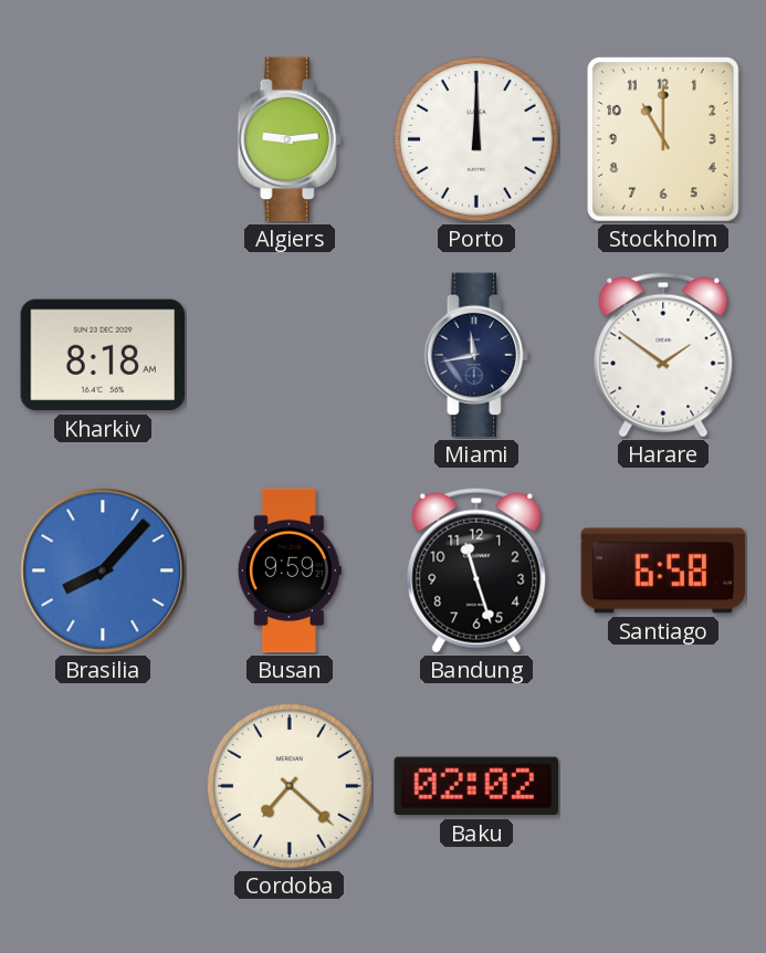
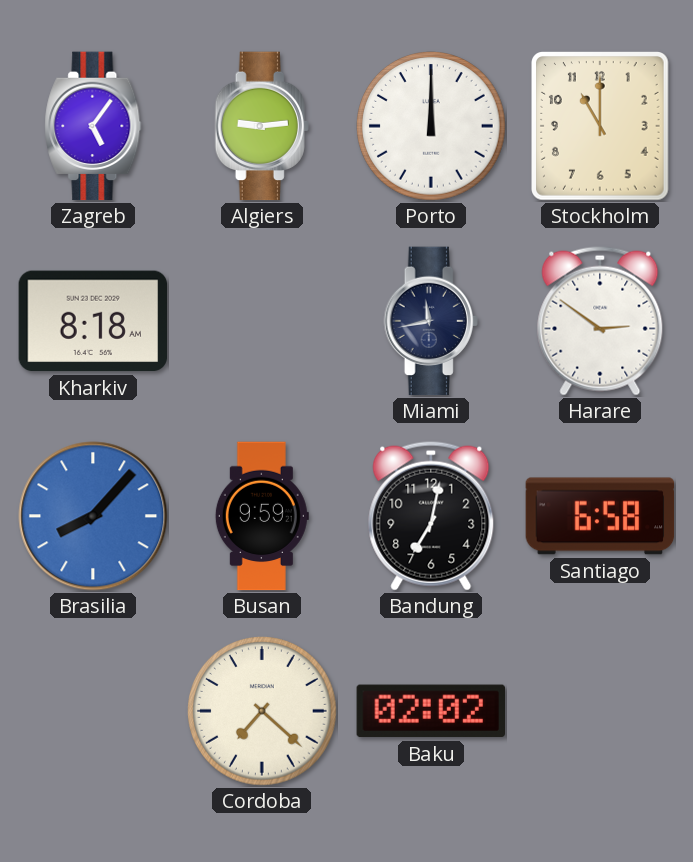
Zagreb: none -> 5:06
Harare: 1:51 -> 2:51
Bandung: 11:27 -> 7:02
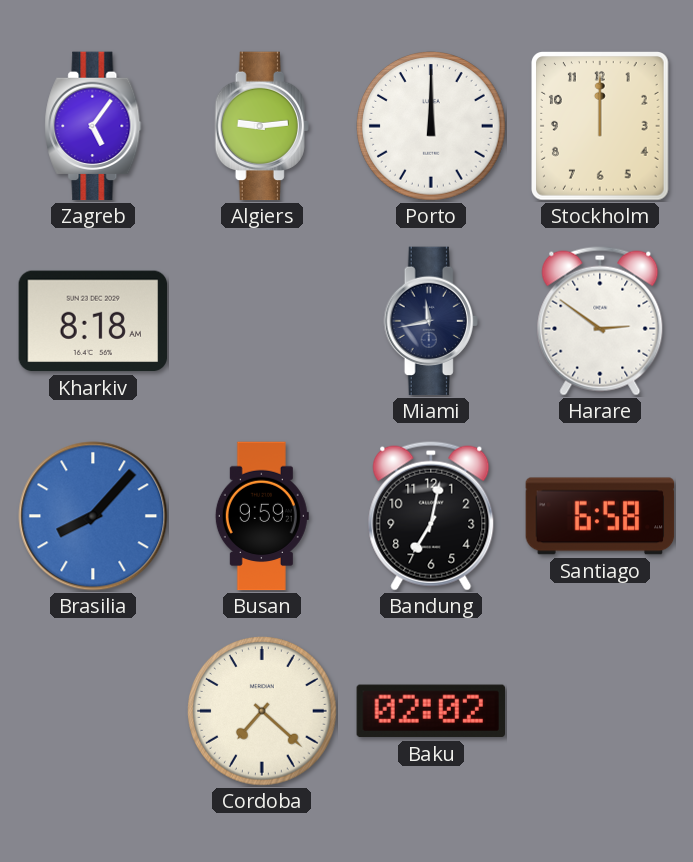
Stockholm: 11:00 -> 12:00
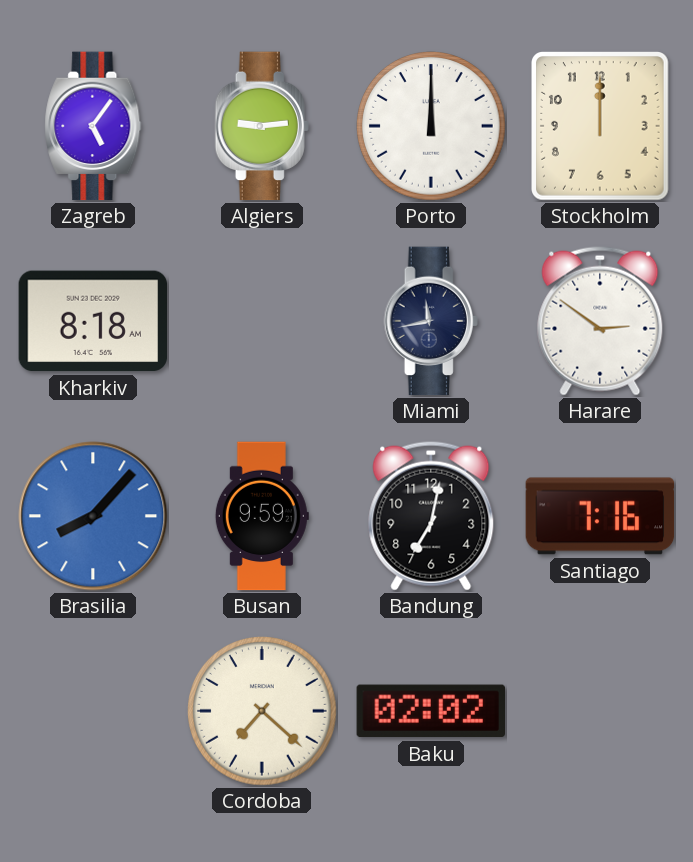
Santiago: 6:58 -> 7:16
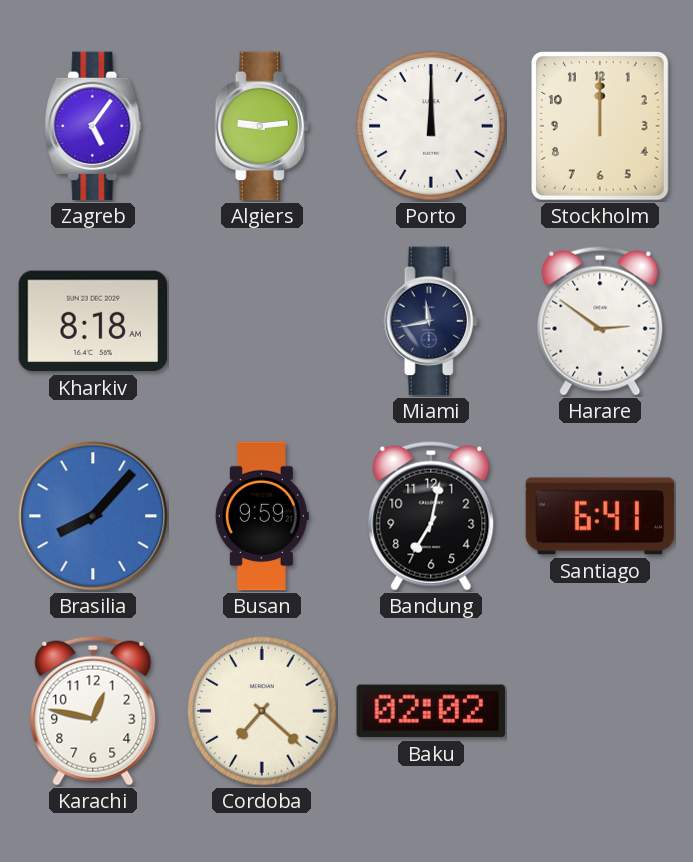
Santiago: 7:16 -> 6:41
Karachi: none -> 12:47
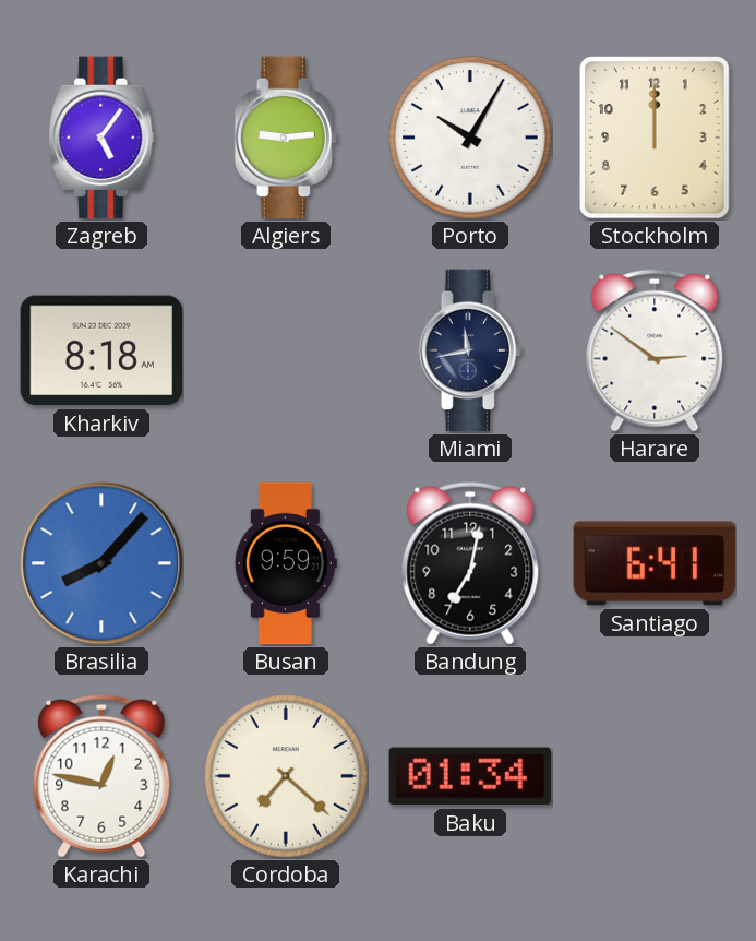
Porto: 12:00 -> 10:05
Baku: 02:02 -> 01:34
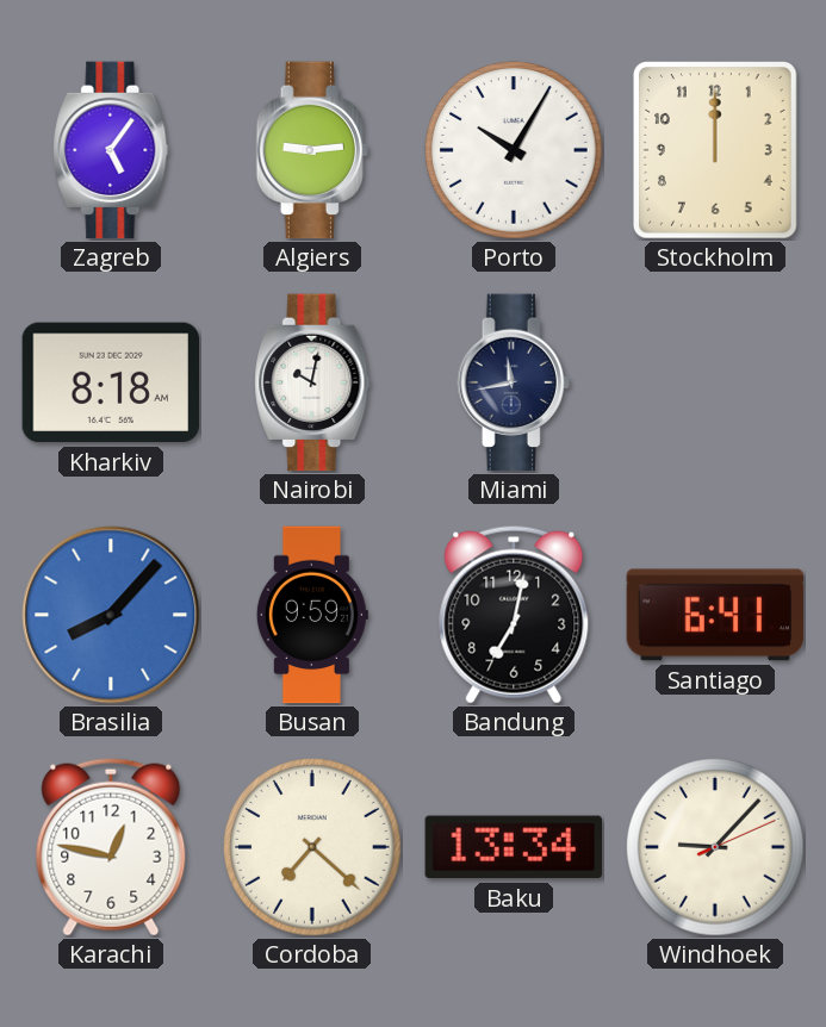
Nairobi: none -> 10:02
Harare: 2:51 -> none
Baku: 01:34 -> 13:34
Windhoek: none -> 9:07
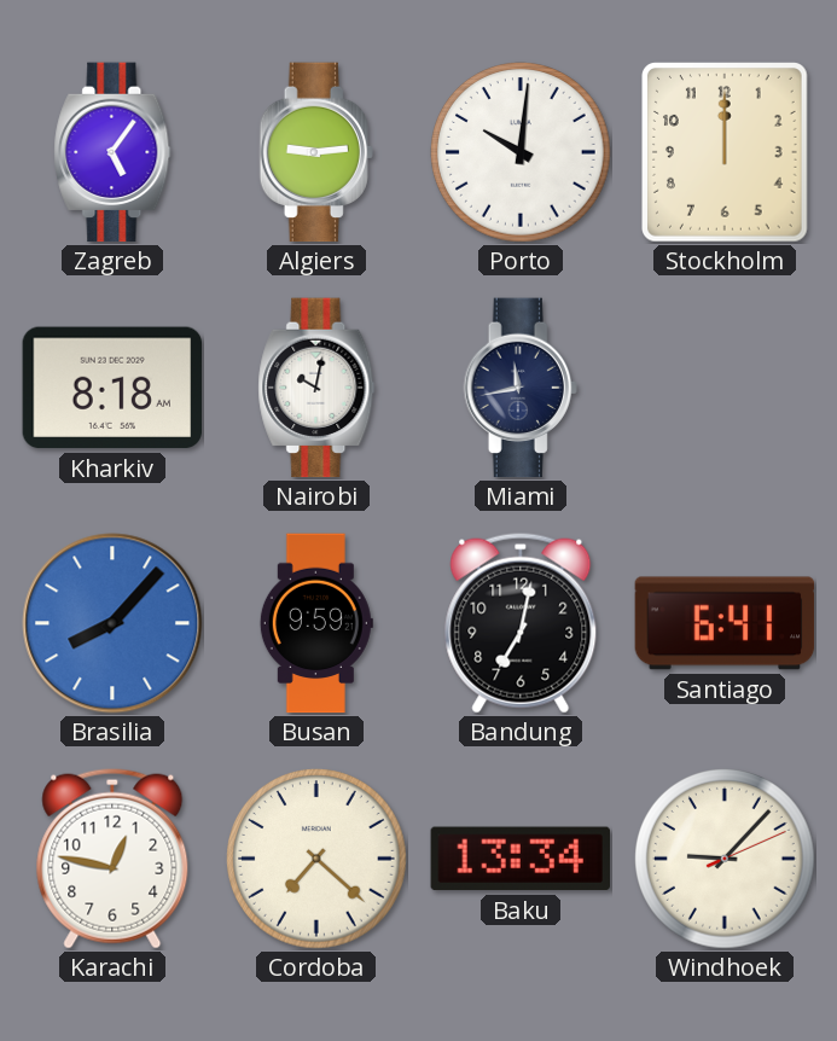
Porto: 10:05 -> 10:01
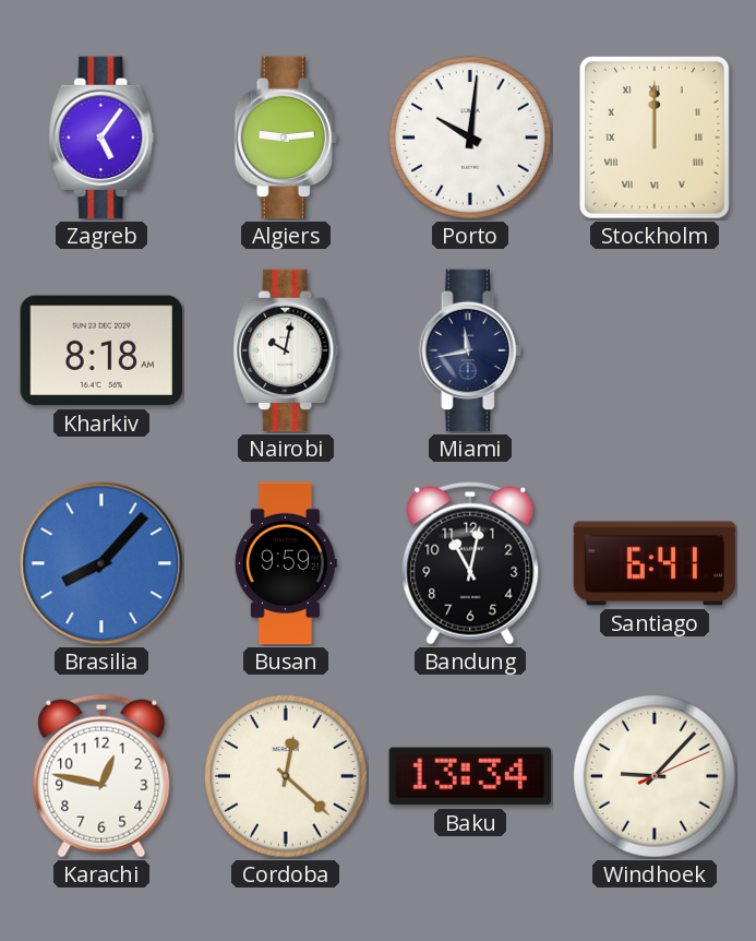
Stockholm numerals: Arabic -> Roman
Bandung: 7:02 -> 11:02
Cordoba: 7:22 -> 12:22
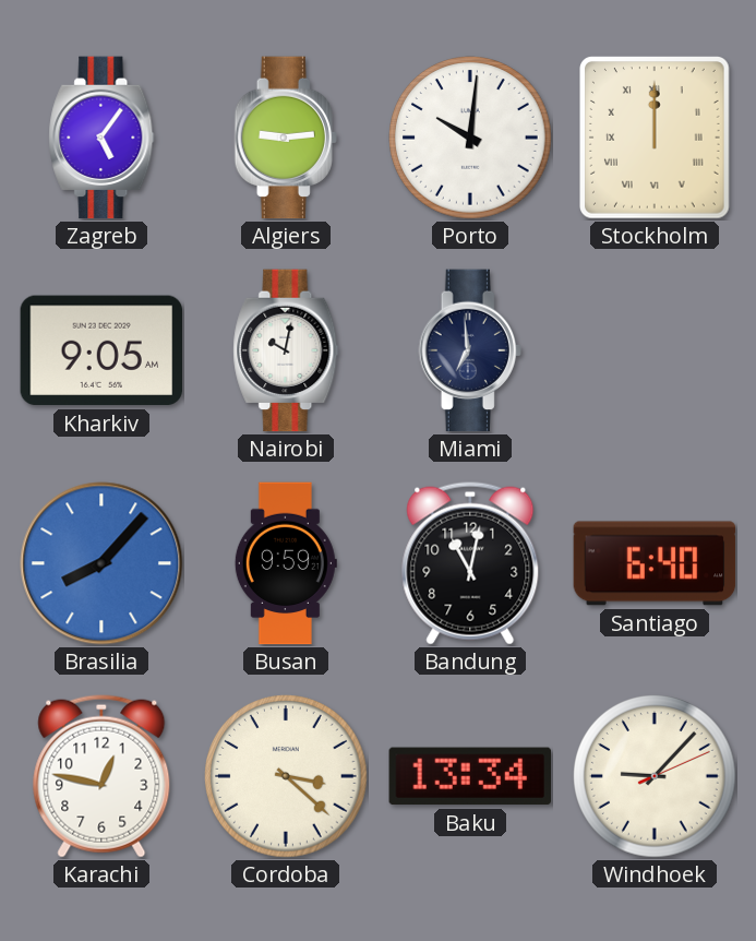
Kharkiv: 8:18 -> 9:05
Miami: 11:43 -> 6:59
Santiago: 6:41 -> 6:40
Cordoba: 12:22 -> 3:22
